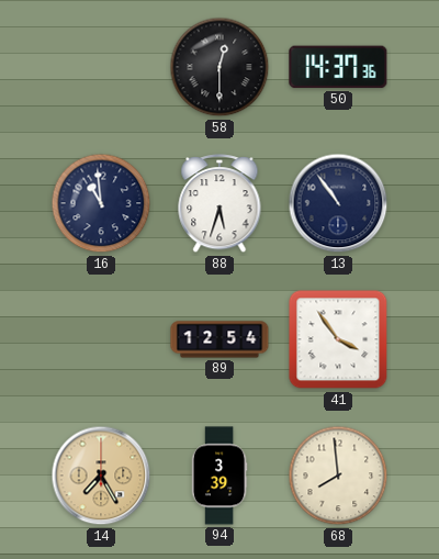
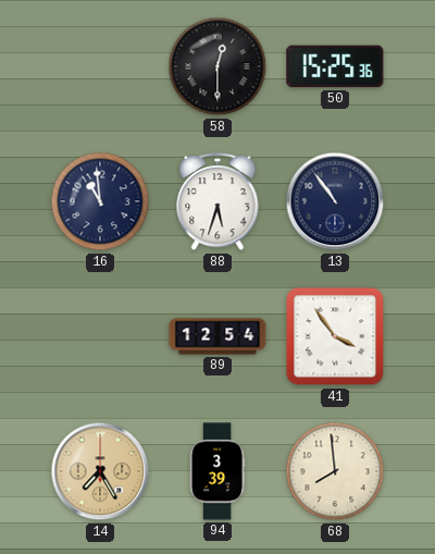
50: 14:37 -> 15:25
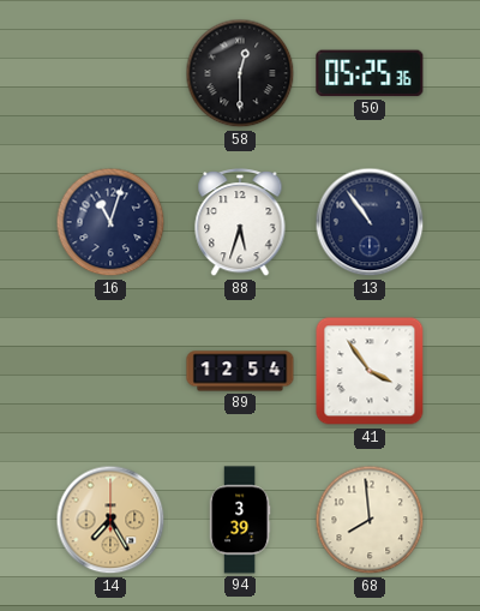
50: 15:25 -> 05:25
16: 10:59 -> 11:03
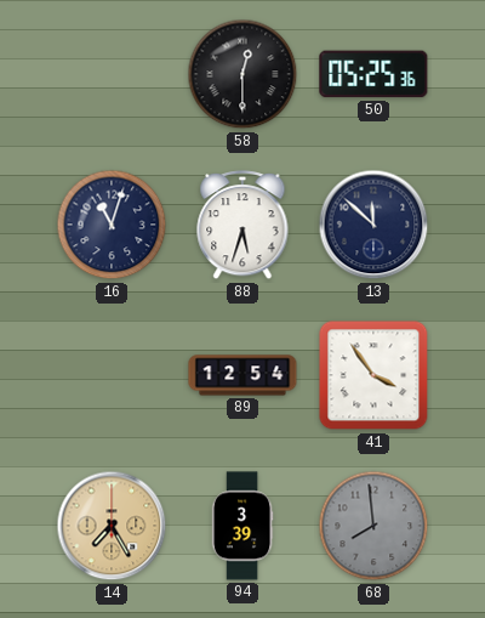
13: 10:54 -> 11:52
68 dial: cream -> grey
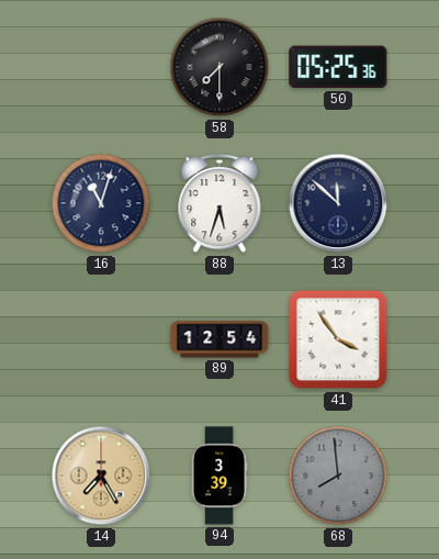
58: 12:30 -> 7:30
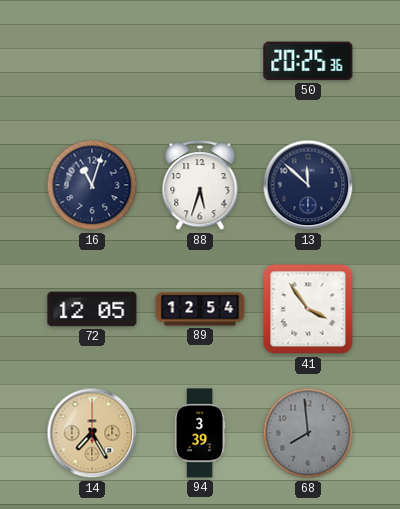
58: 7:30 -> none
50: 05:25 -> 20:25
72: none -> 12:05
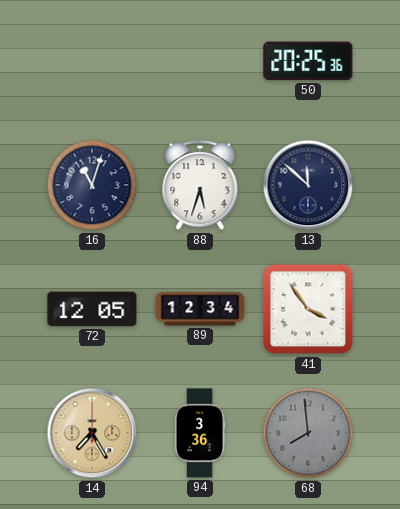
89: 12:54 -> 12:34
94: 3:39 -> 3:36
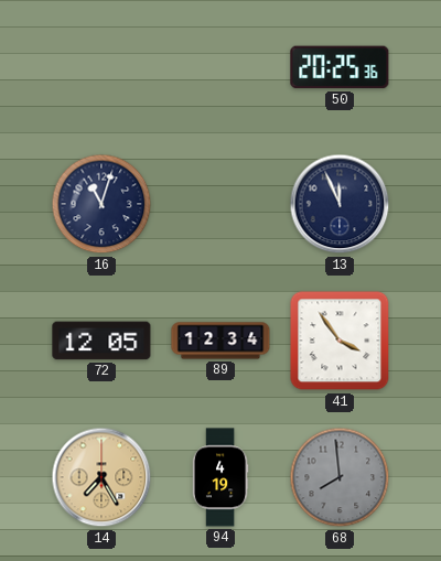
88: 5:33 -> none
13: 11:52 -> 11:56
94: 3:36 -> 4:19
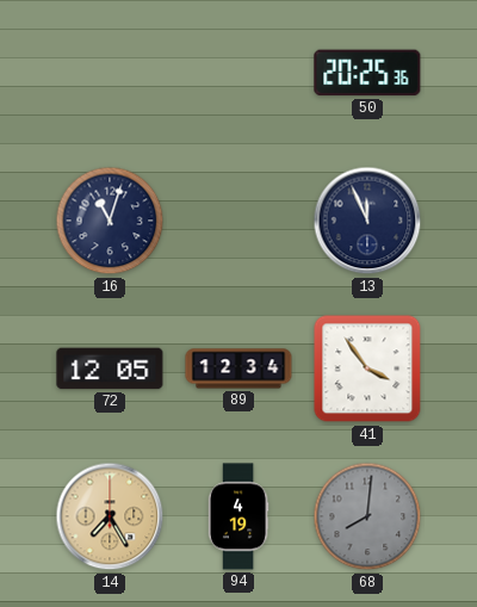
68: 7:59 -> 8:01
